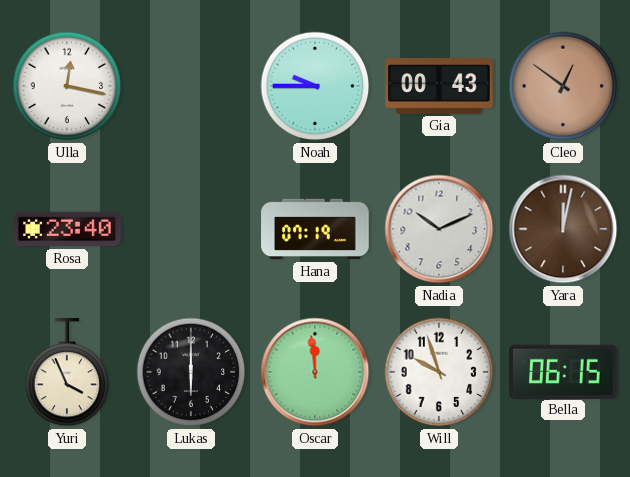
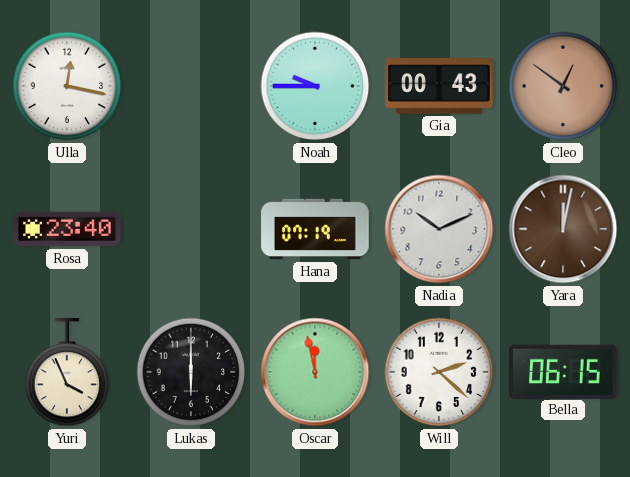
Oscar: 11:59 -> 11:58
Will: 9:57 -> 2:22
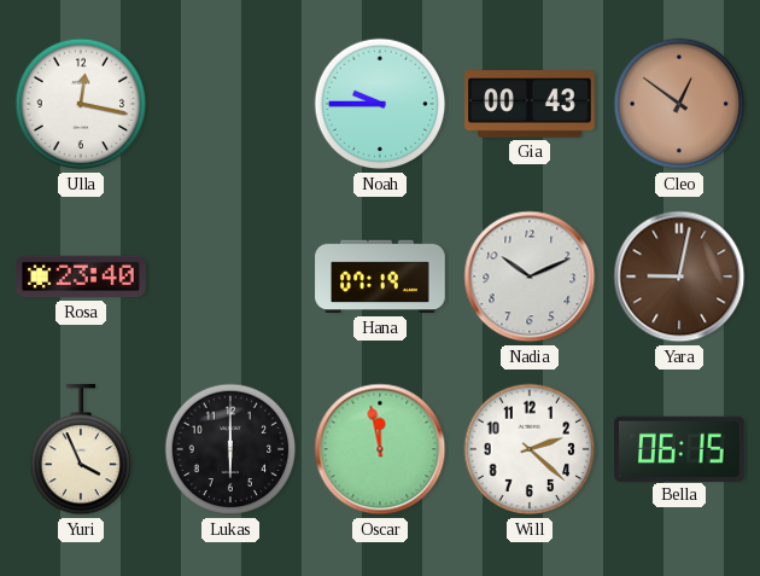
Yara: 12:02 -> 9:02
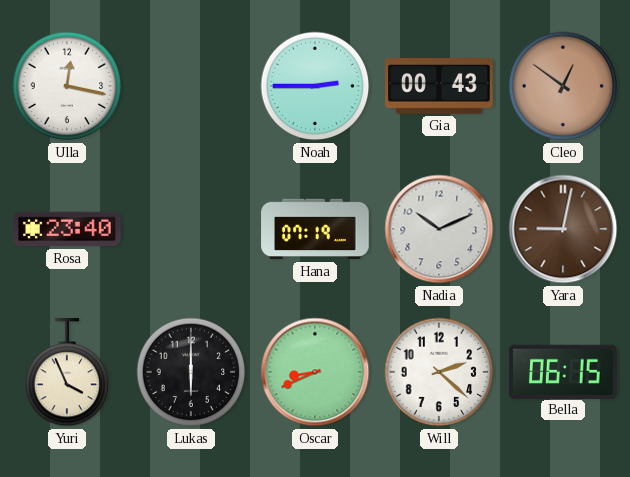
Noah: 9:45 -> 2:45
Oscar: 11:58 -> 8:41
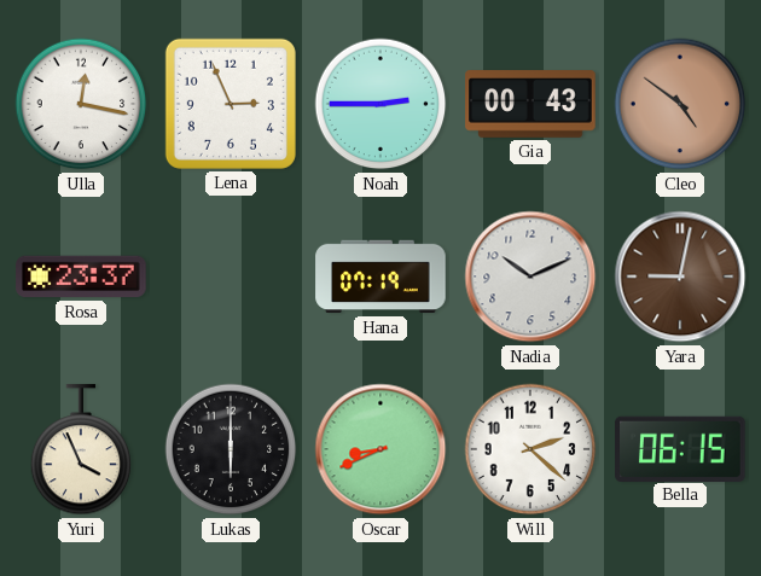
Lena: none -> 2:56
Cleo: 12:51 -> 4:51
Rosa: 23:40 -> 23:37
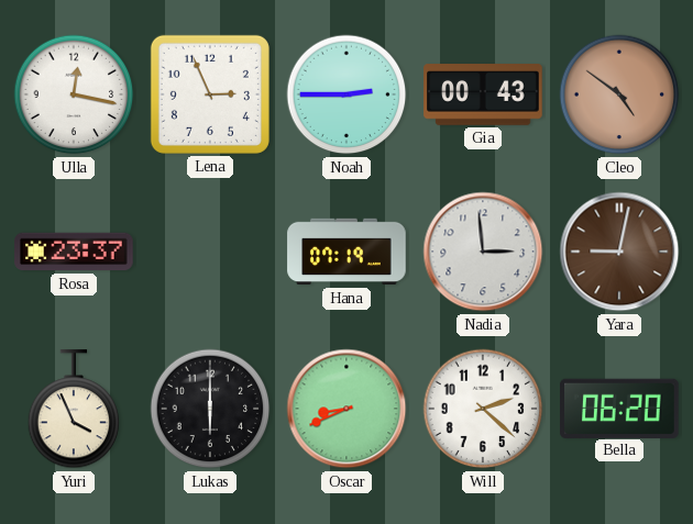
Nadia: 10:11 -> 2:59
Bella: 06:15 -> 06:20
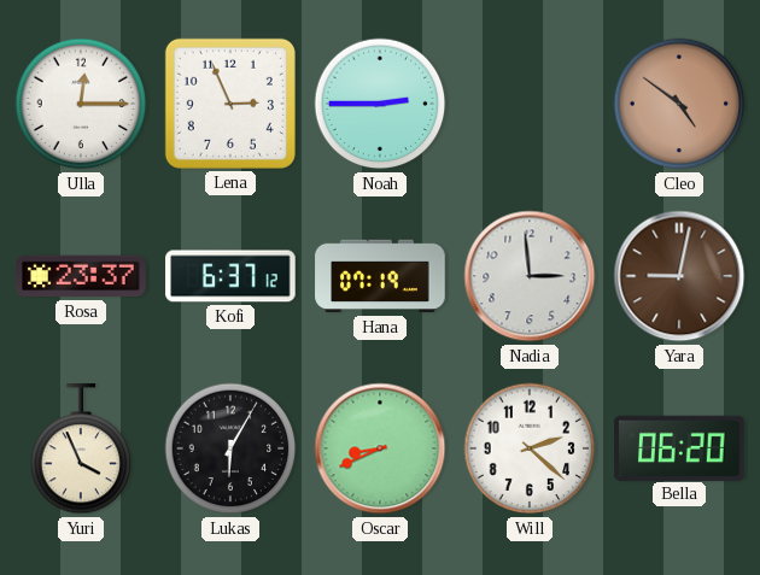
Ulla: 12:17 -> 12:15
Gia: 00:43 -> none
Kofi: none -> 6:37
Lukas: 6:00 -> 6:05
